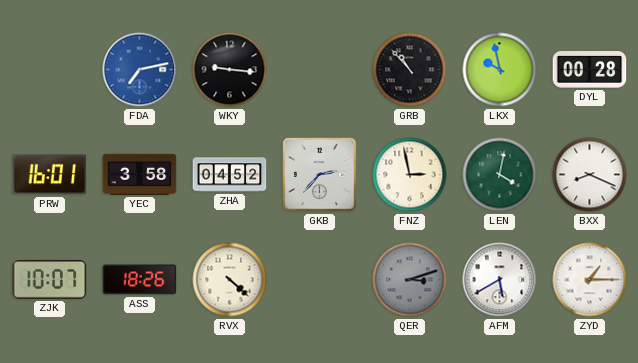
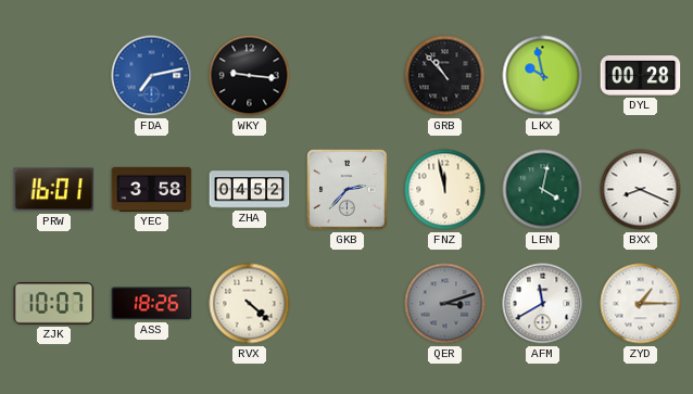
FNZ: 2:58 -> 11:58
AFM: 5:40 -> 11:40
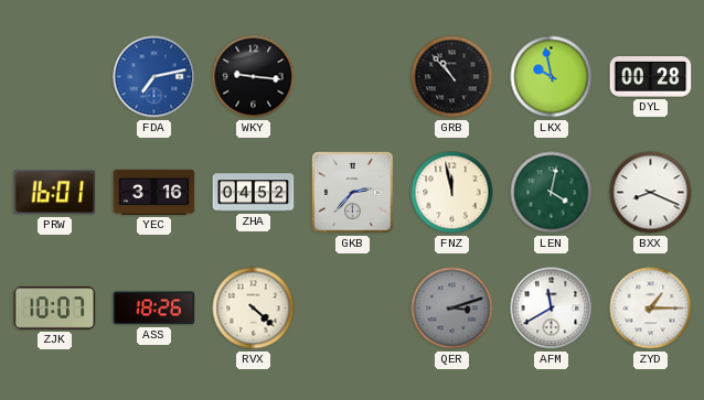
YEC: 3:58 -> 3:16
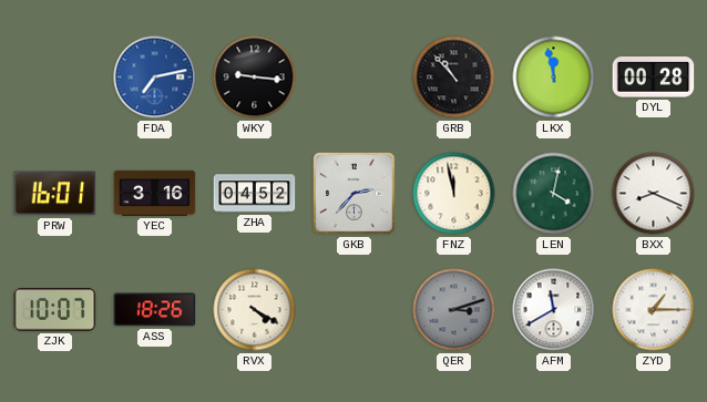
LKX: 9:58 -> 11:58
RVX: 4:22 -> 4:20
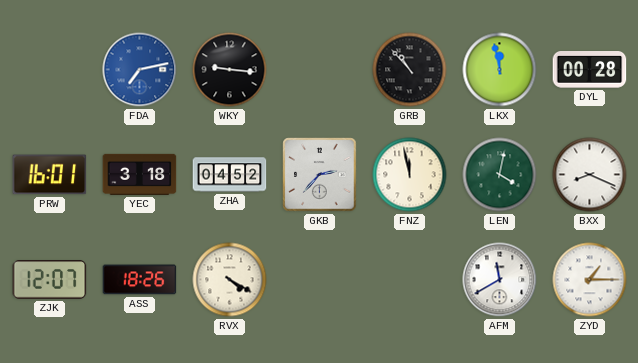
YEC: 3:16 -> 3:18
ZJK: 10:07 -> 12:07
QER: 3:12 -> none
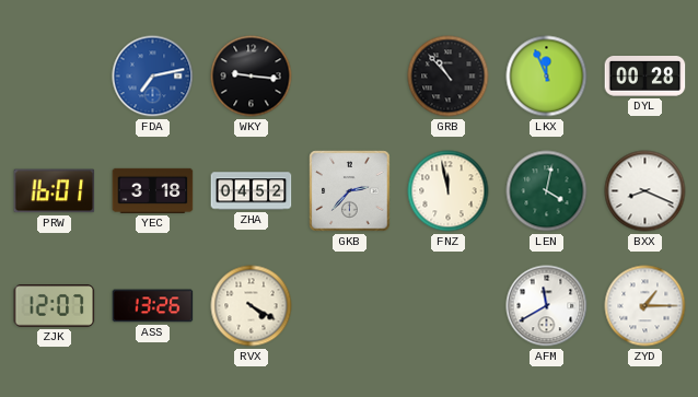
LKX: 11:58 -> 11:56
ASS: 18:26 -> 13:26
